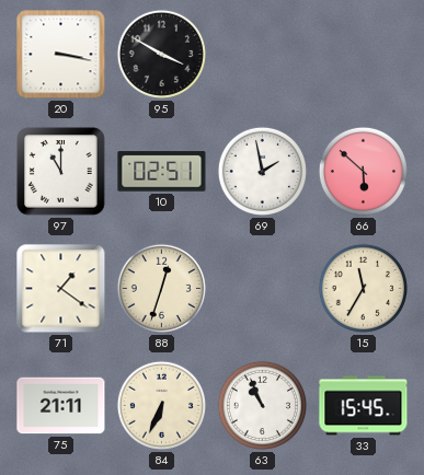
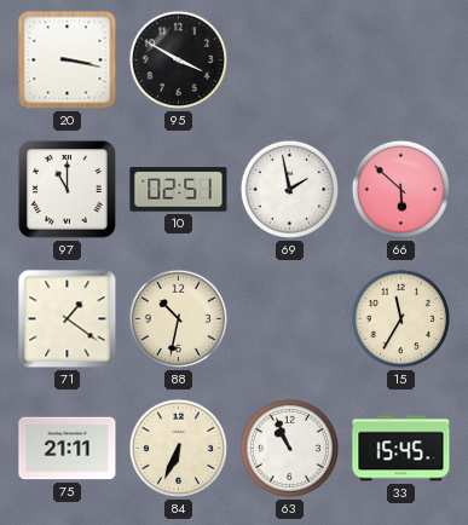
88: 12:33 -> 10:32
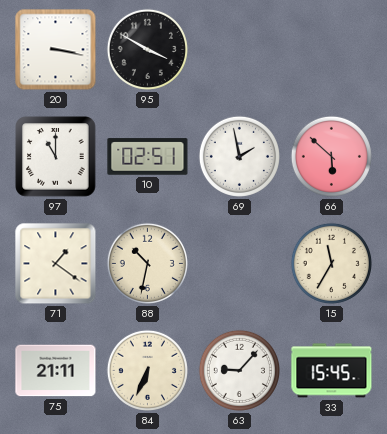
63: 10:56 -> 9:07
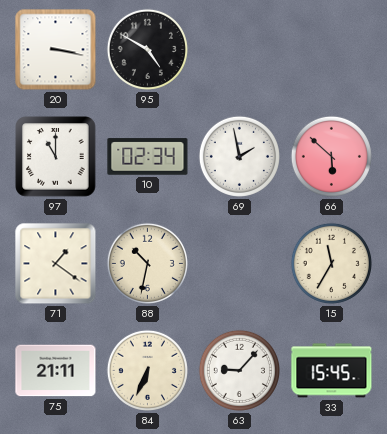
95: 3:50 -> 4:50
10: 02:51 -> 02:34
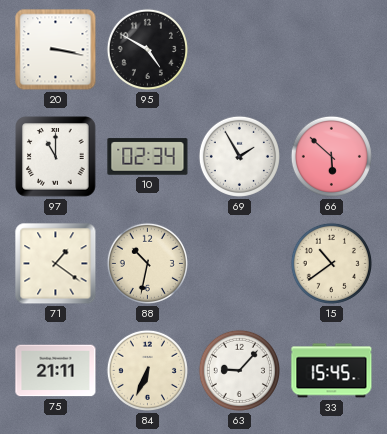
69: 1:58 -> 1:55
15: 11:35 -> 10:39
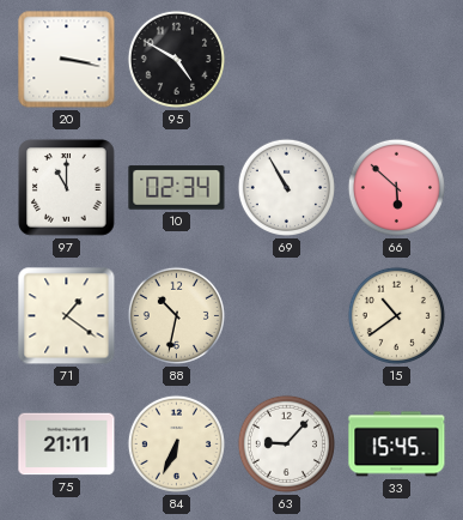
69: 1:55 -> 10:55
